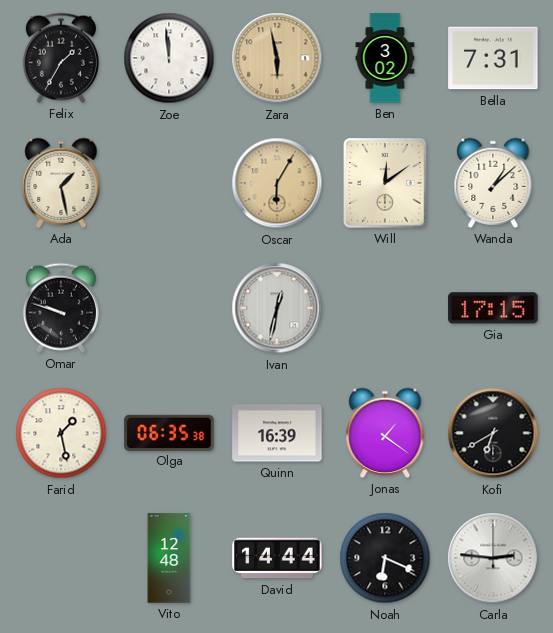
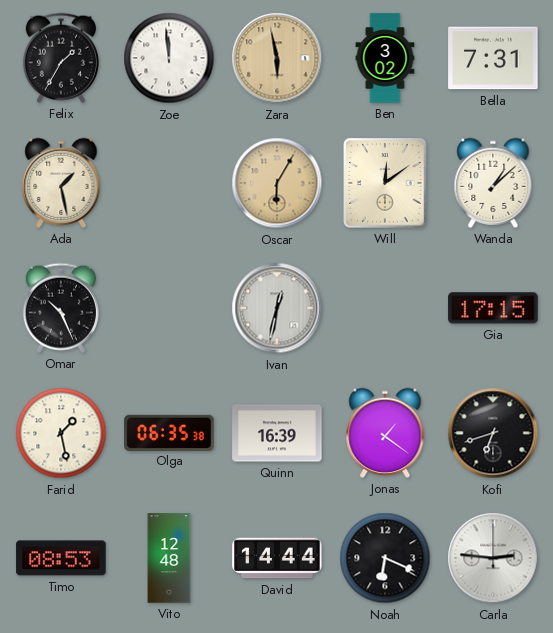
Omar: 9:48 -> 10:26
Kofi: 6:40 -> 6:42
Timo: none -> 08:53
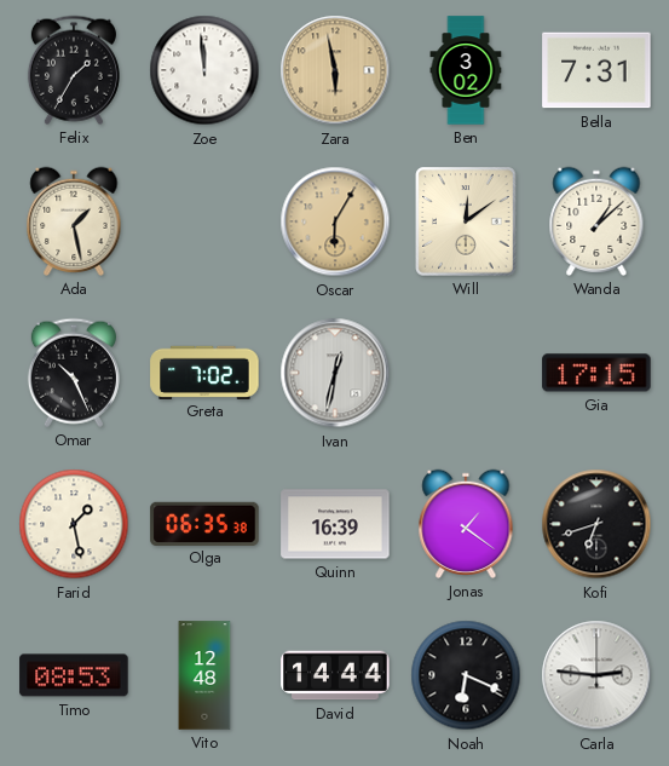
Greta: none -> 7:02
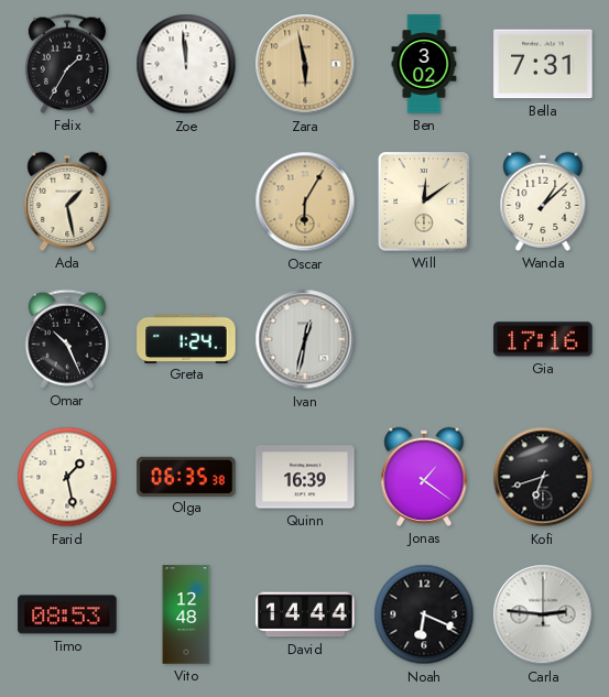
Greta: 7:02 -> 1:24
Gia: 17:15 -> 17:16
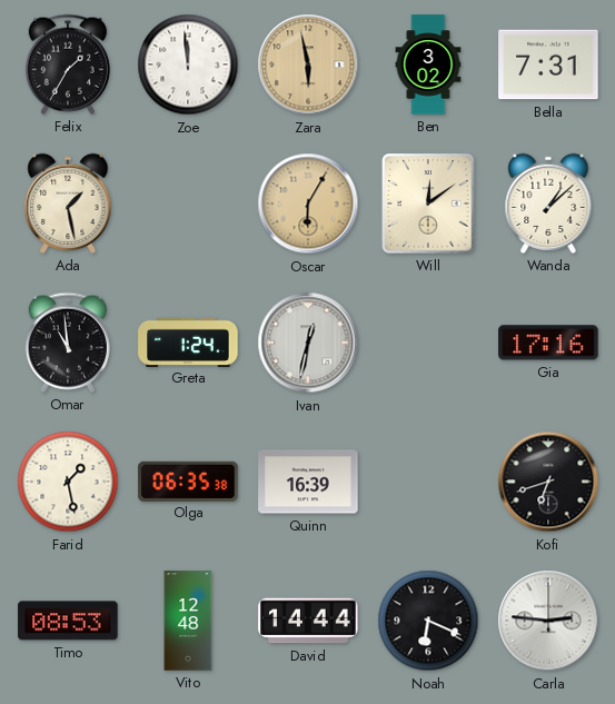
Omar: 10:26 -> 10:59
Jonas: 1:21 -> none
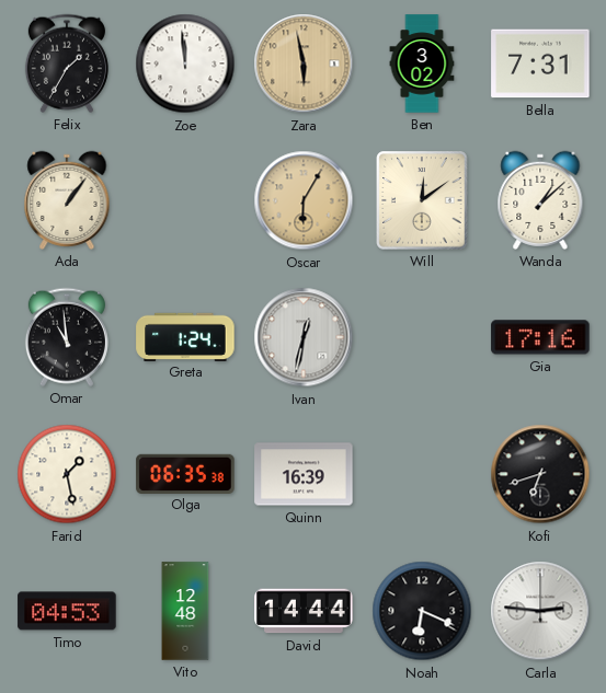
Ada: 1:28 -> 1:06
Timo: 08:53 -> 04:53
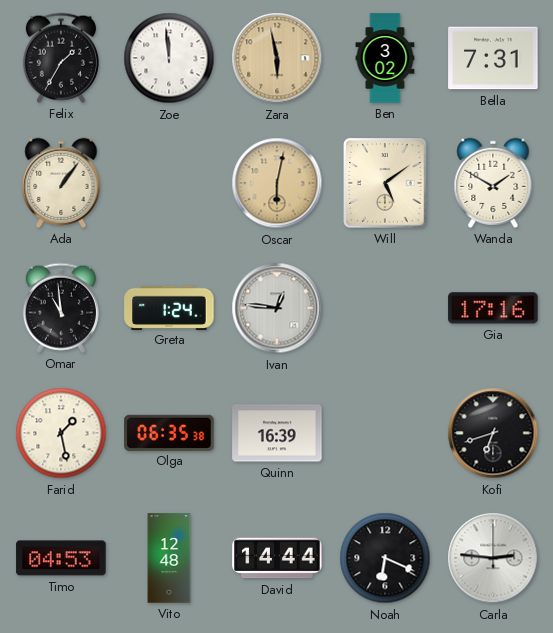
Oscar: 6:05 -> 6:02
Will: 12:09 -> 5:09
Wanda: 1:08 -> 1:50
Ivan: 12:32 -> 12:46
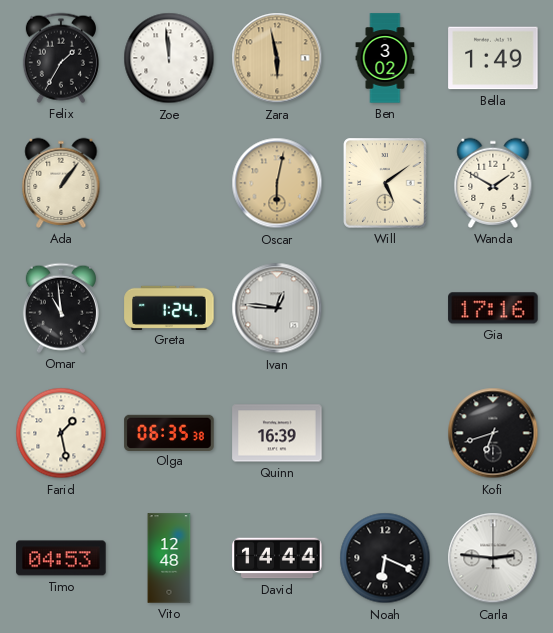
Bella: 7:31 -> 1:49
